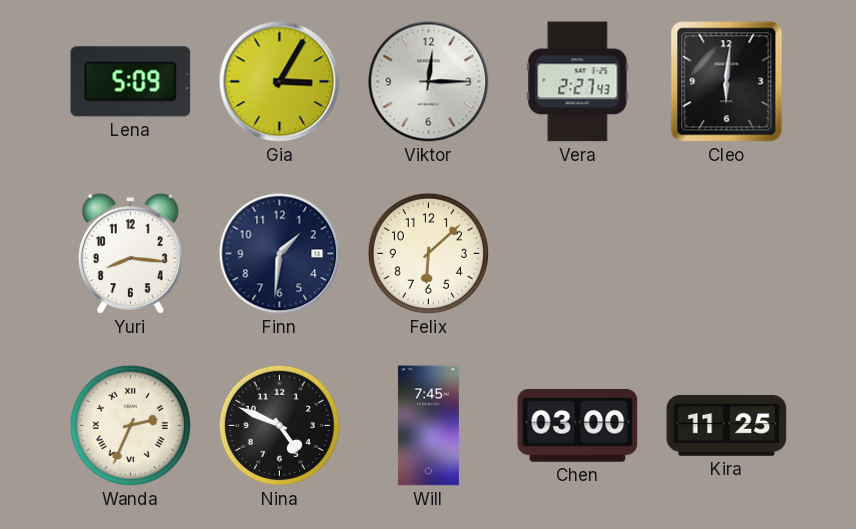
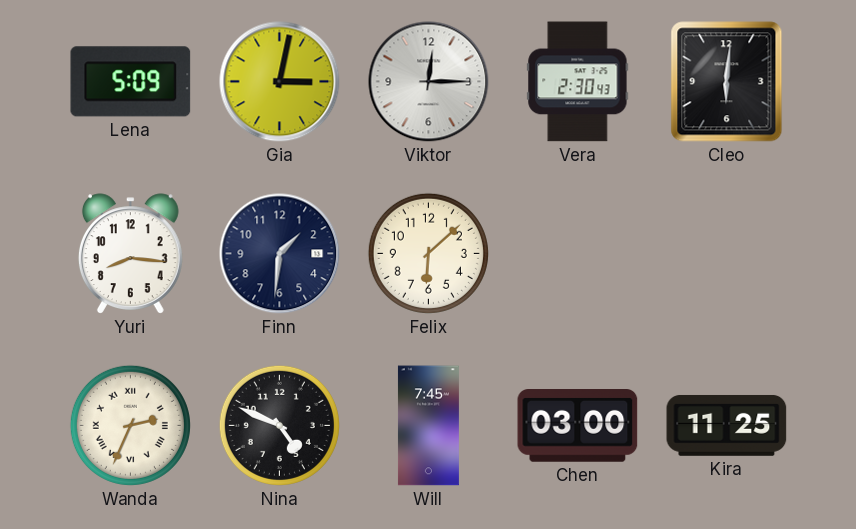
Gia: 3:05 -> 3:02
Vera: 2:27 -> 2:30
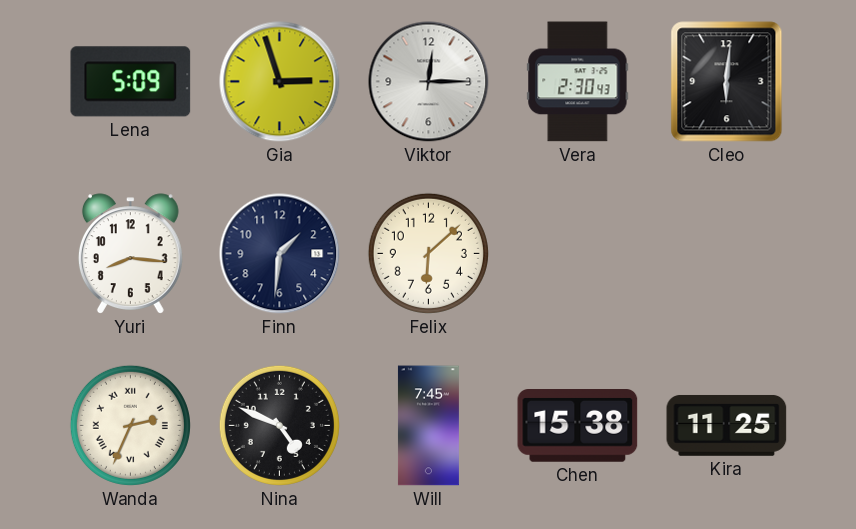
Gia: 3:02 -> 2:57
Chen: 03:00 -> 15:38
